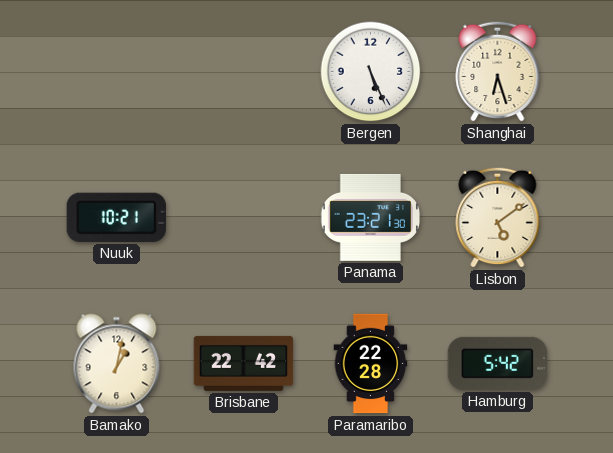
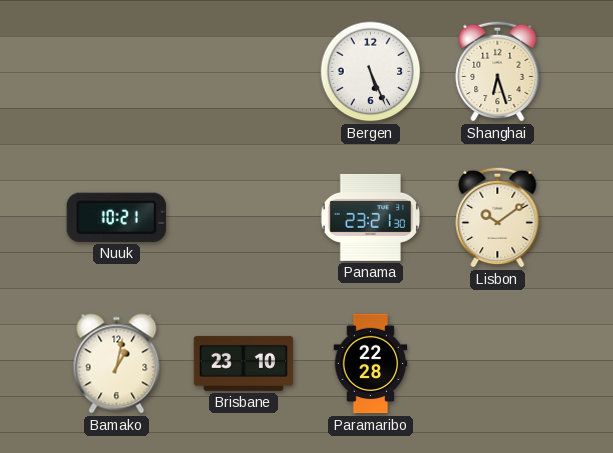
Lisbon: 5:09 -> 10:09
Brisbane: 22:42 -> 23:10
Hamburg: 5:42 -> none
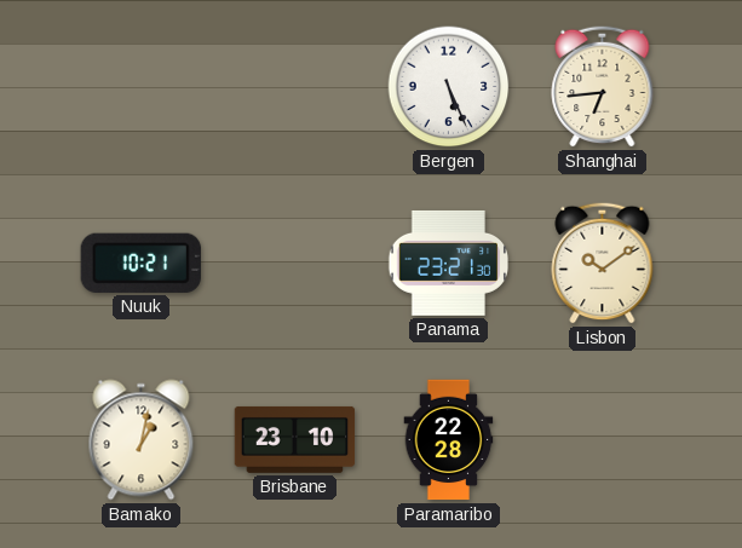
Shanghai: 6:27 -> 6:44
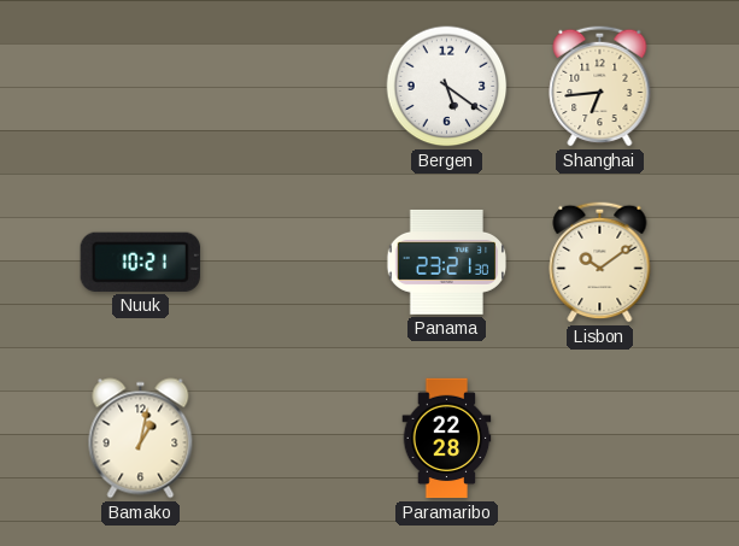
Bergen: 5:26 -> 5:21
Brisbane: 23:10 -> none
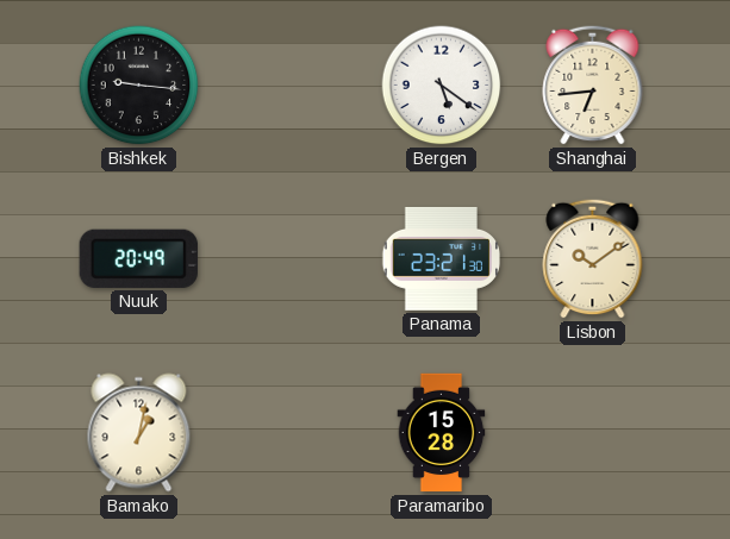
Bishkek: none -> 9:16
Nuuk: 10:21 -> 20:49
Paramaribo: 22:28 -> 15:28
